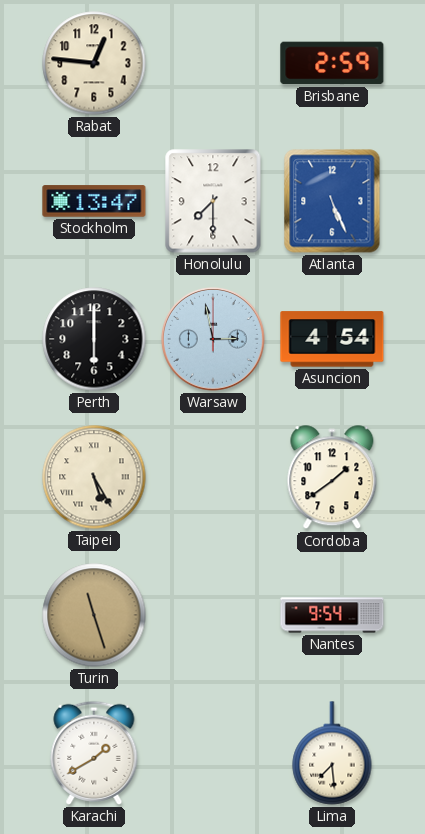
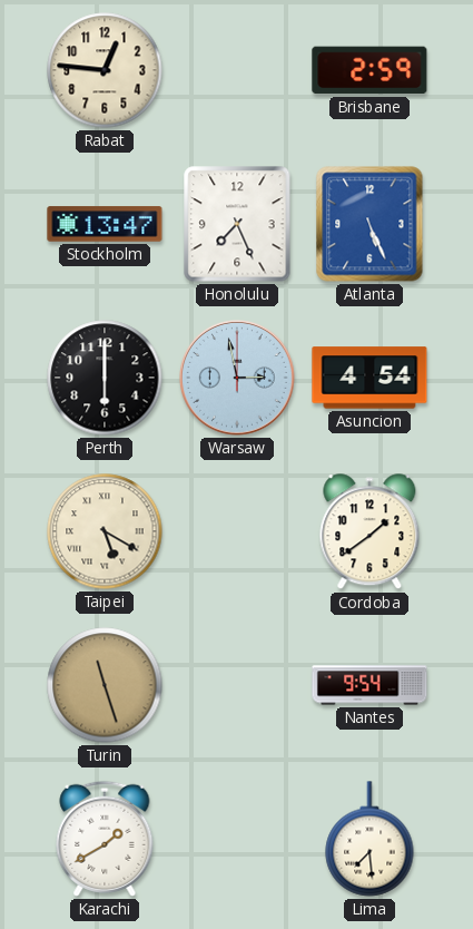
Honolulu: 7:30 -> 7:26
Taipei: 5:25 -> 5:20
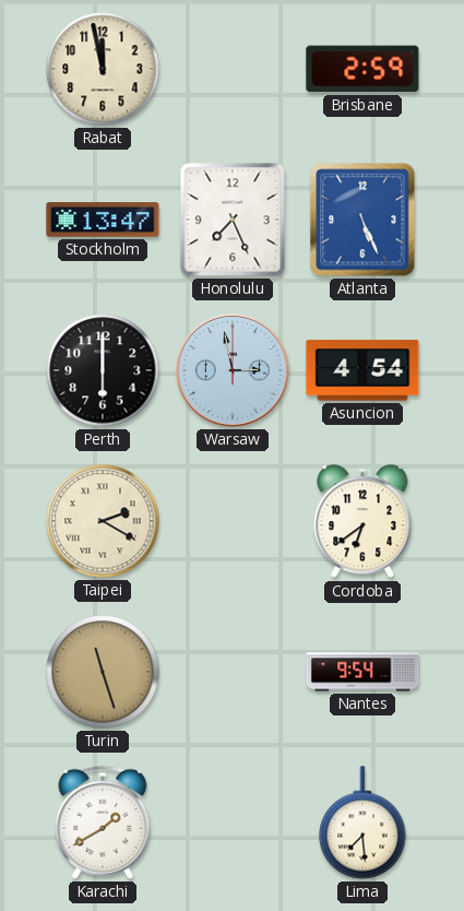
Rabat: 12:46 -> 11:58
Taipei: 5:20 -> 2:20
Cordoba: 1:39 -> 6:39
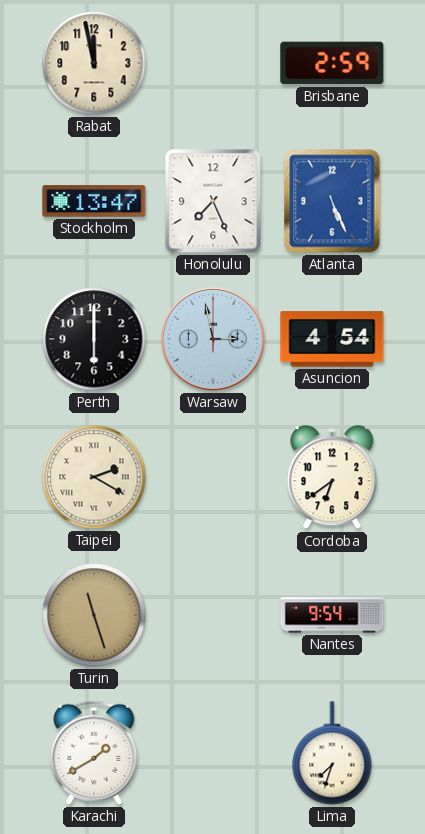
Lima: 7:29 -> 7:33
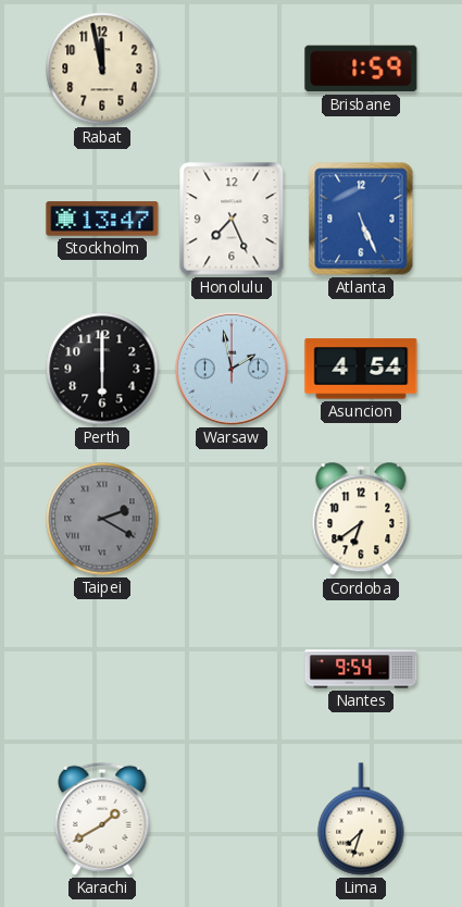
Brisbane: 2:59 -> 1:59
Warsaw: 2:58 -> 1:58
Taipei dial: cream -> grey
Turin: 11:27 -> none
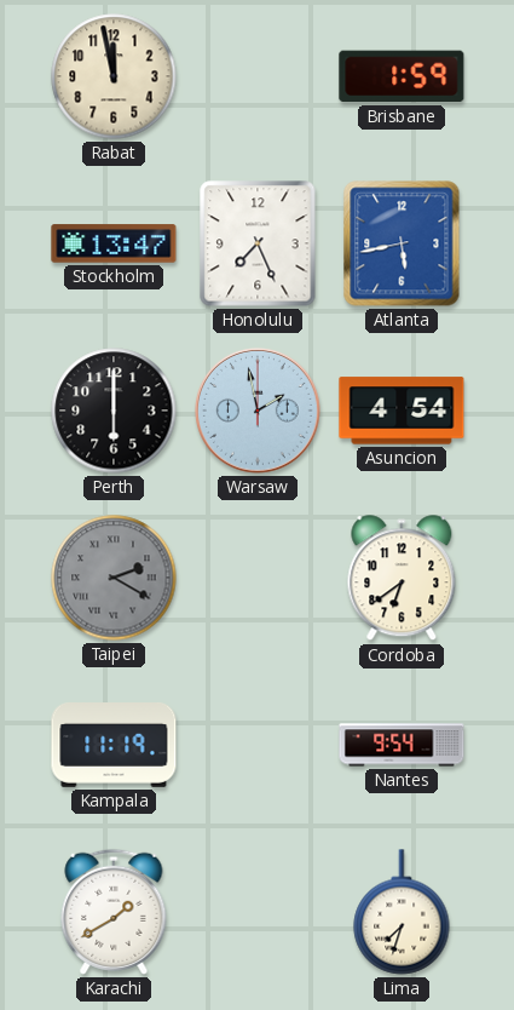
Atlanta: 5:26 -> 5:43
Kampala: none -> 11:19
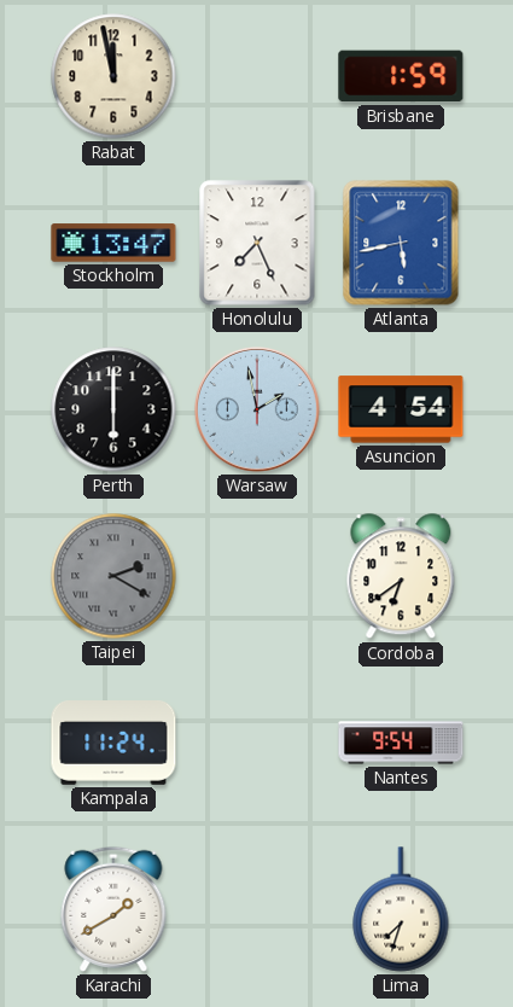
Kampala: 11:19 -> 11:24
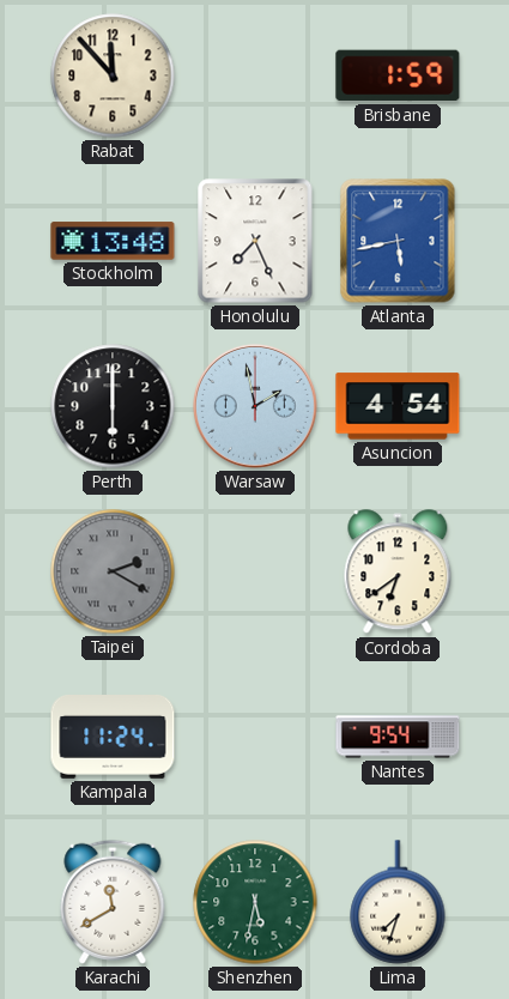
Rabat: 11:58 -> 11:53
Stockholm: 13:47 -> 13:48
Karachi: 1:40 -> 11:40
Shenzhen: none -> 5:32
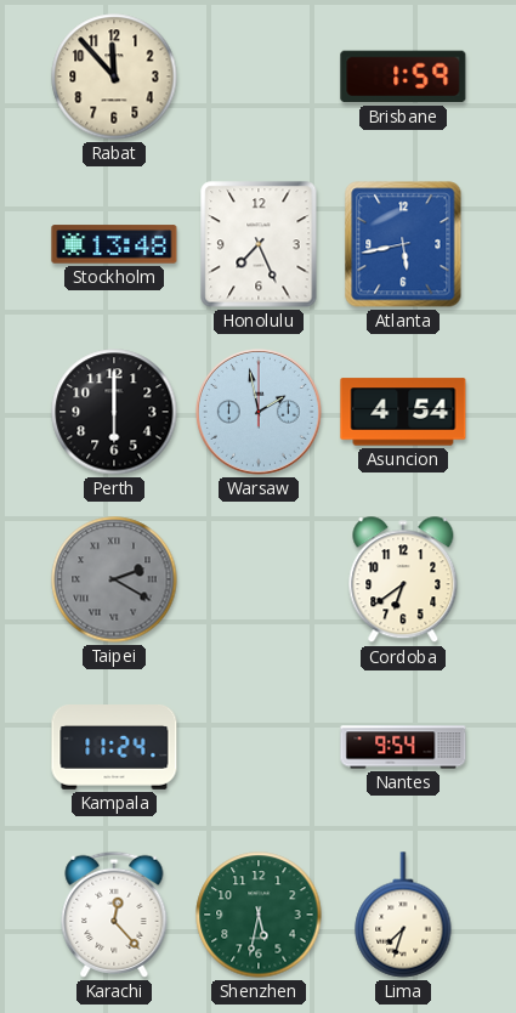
Karachi: 11:40 -> 12:23
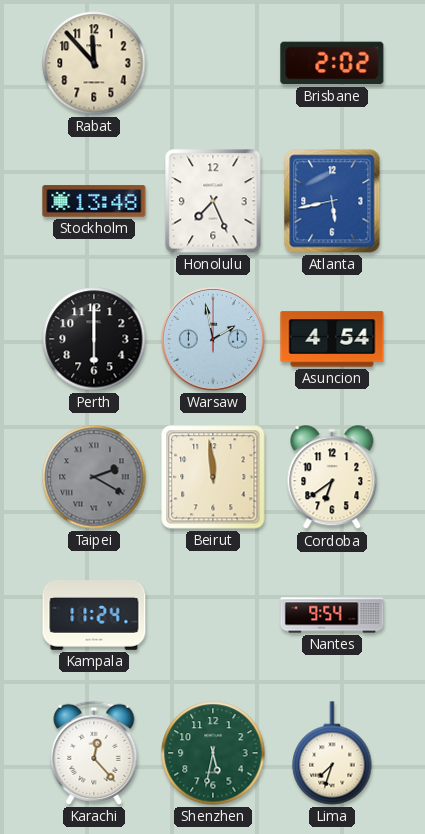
Brisbane: 1:59 -> 2:02
Beirut: none -> 11:59
